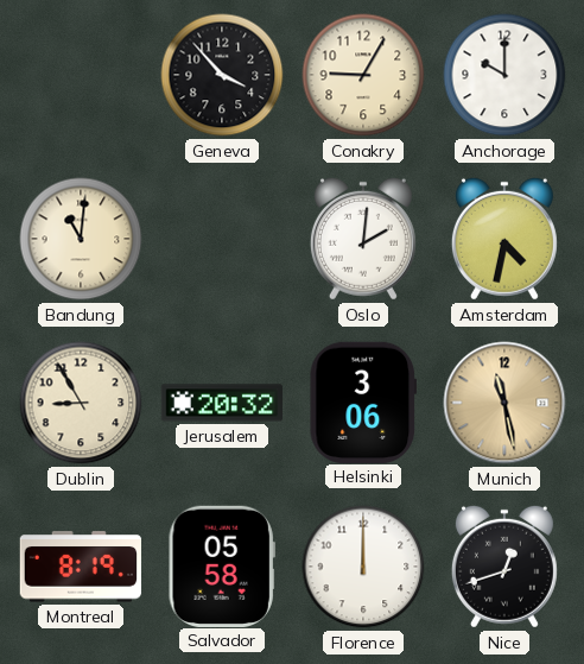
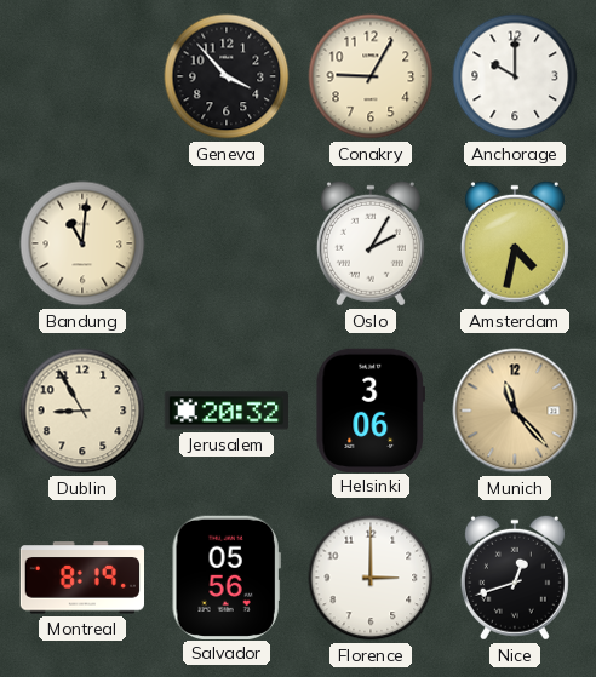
Oslo: 2:01 -> 2:05
Munich: 11:28 -> 11:23
Salvador: 05:58 -> 05:56
Florence: 12:00 -> 3:00
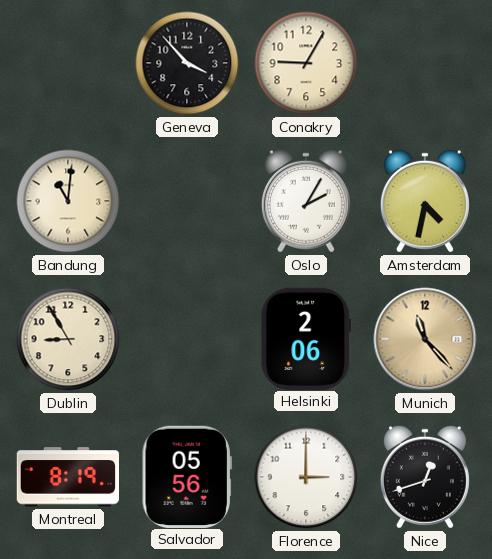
Anchorage: 10:00 -> none
Jerusalem: 20:32 -> none
Helsinki: 3:06 -> 2:06
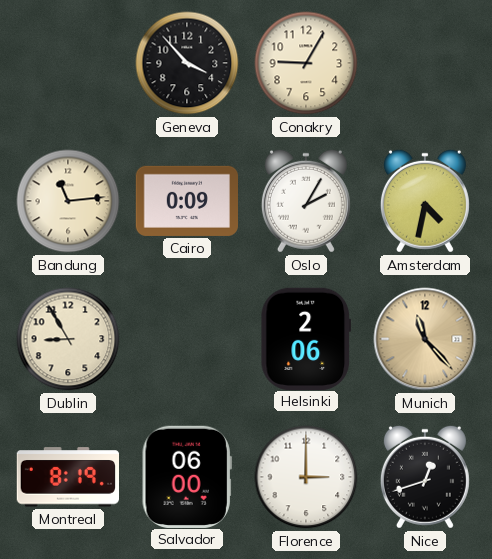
Bandung: 11:01 -> 11:14
Cairo: none -> 0:09
Salvador: 05:56 -> 06:00
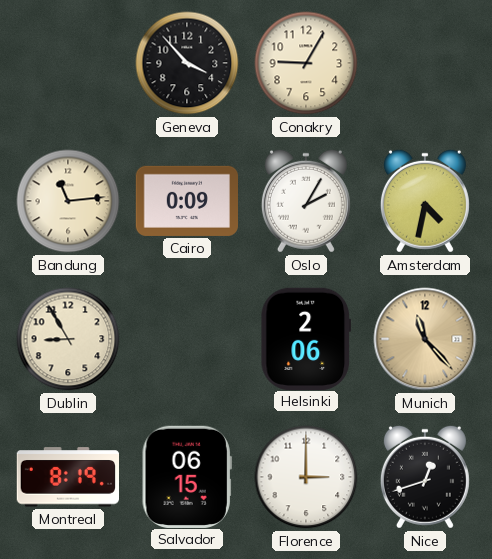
Salvador: 06:00 -> 06:15
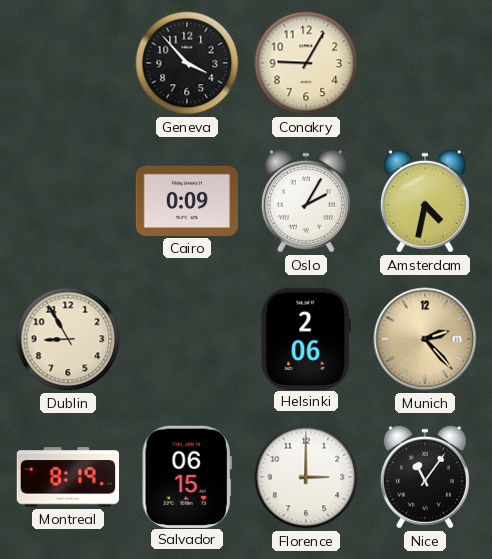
Bandung: 11:14 -> none
Munich: 11:23 -> 2:23
Nice: 12:42 -> 11:06
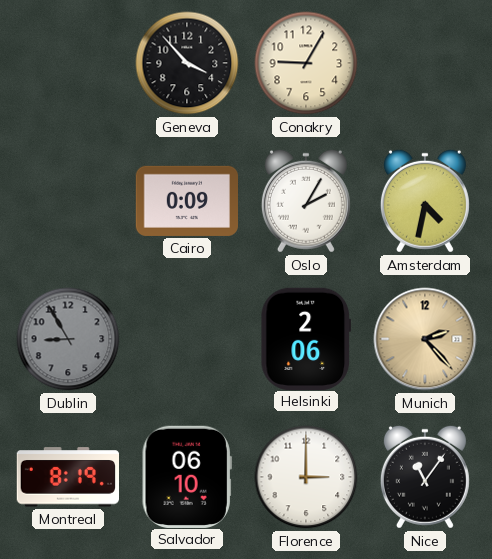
Dublin dial: cream -> grey
Salvador: 06:15 -> 06:10
